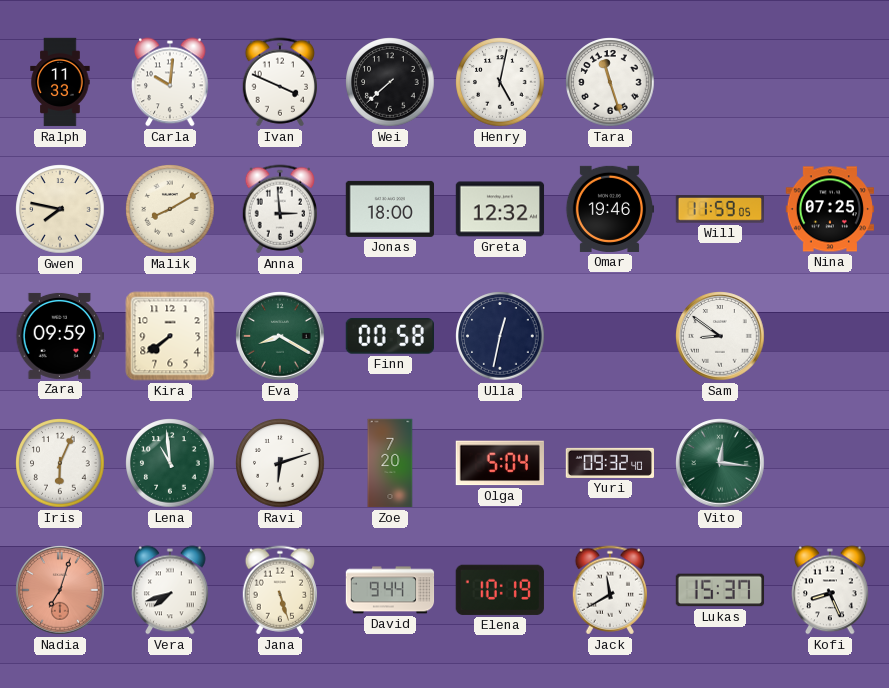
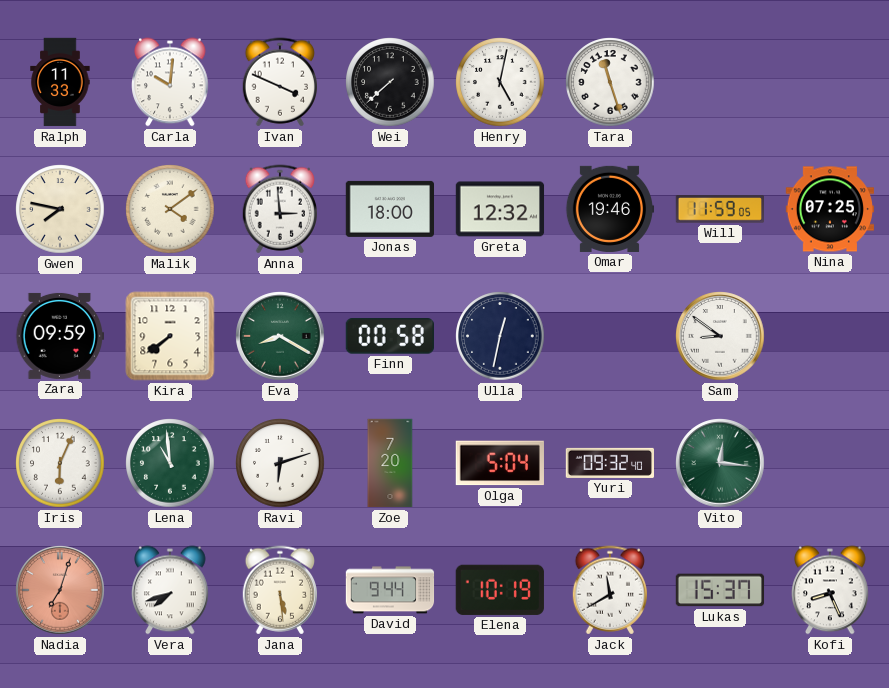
Malik: 8:10 -> 4:09
Jana: 5:27 -> 5:29
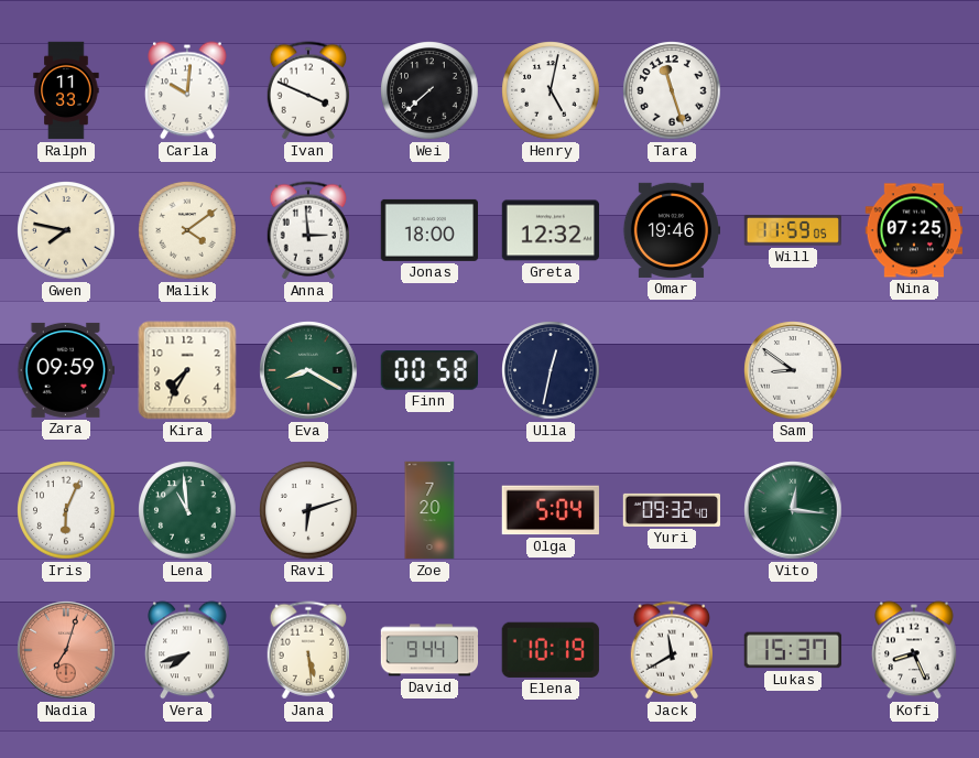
Kira: 7:39 -> 7:35
